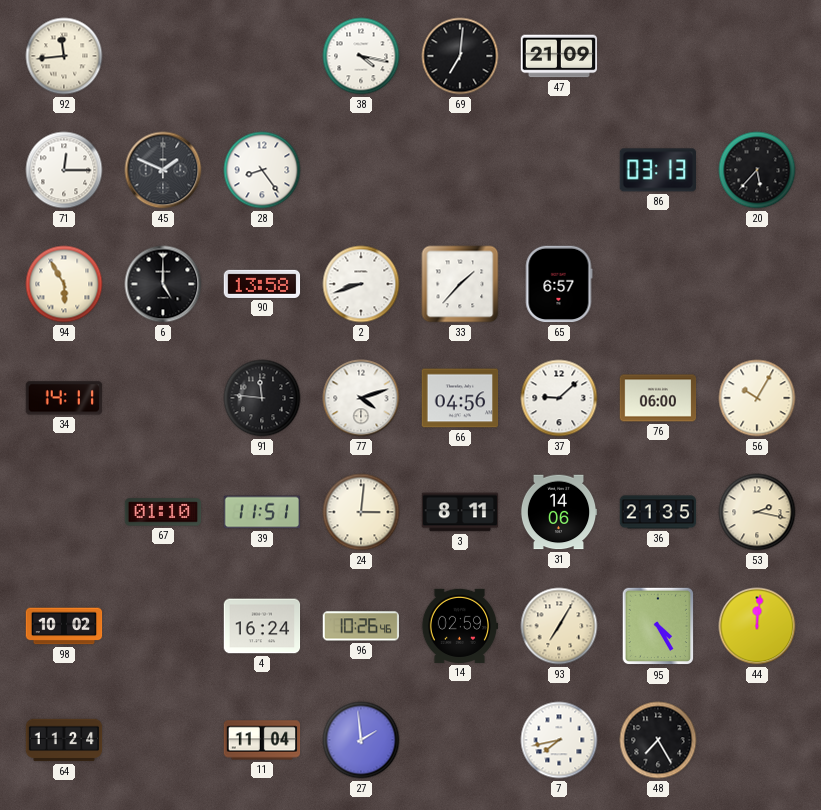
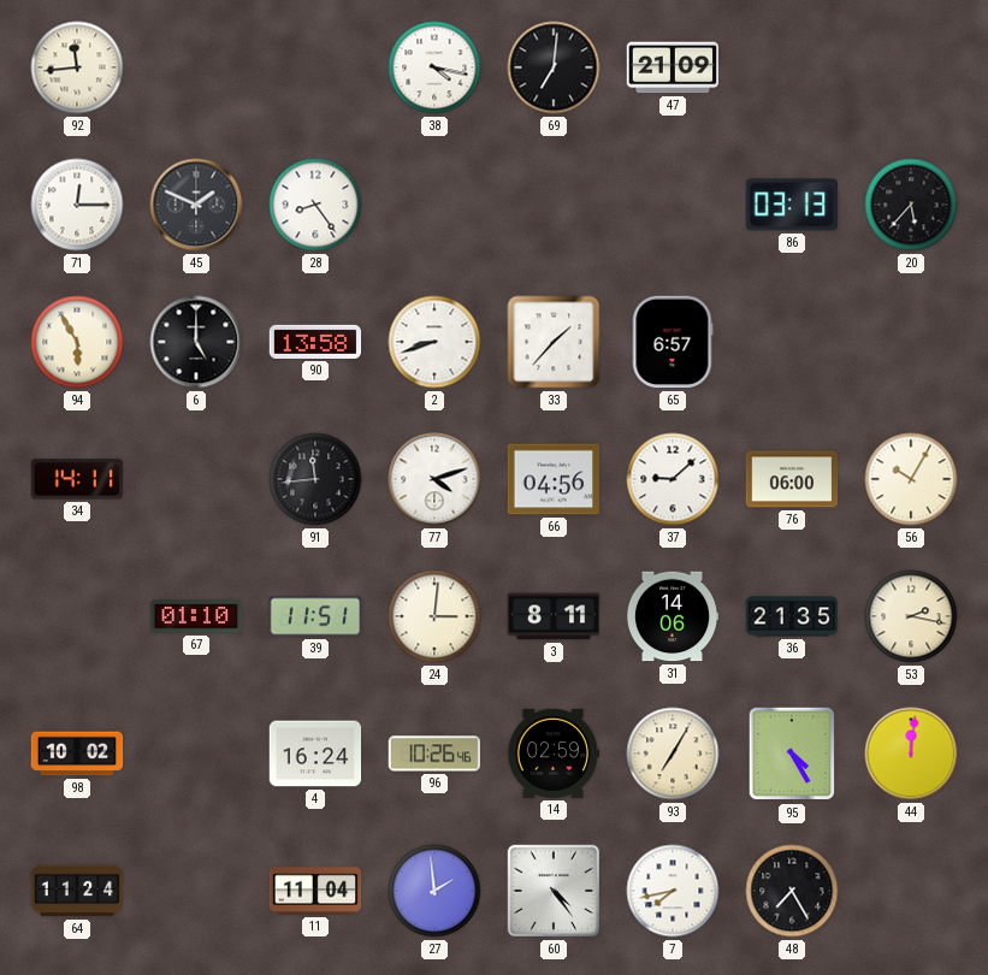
91: 11:46 -> 11:44
60: none -> 4:24
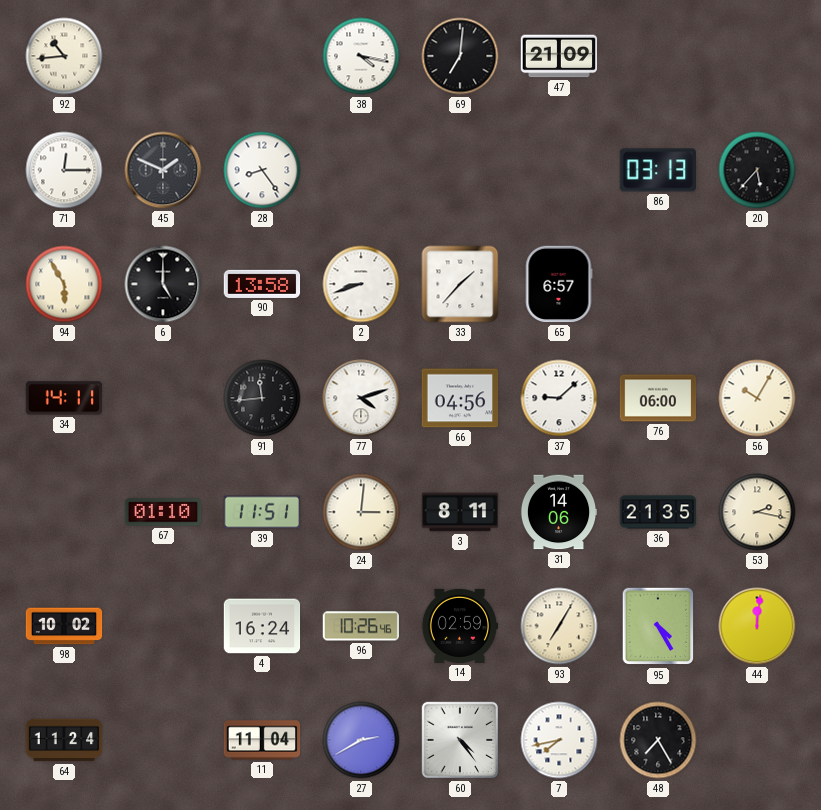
92: 11:44 -> 10:44
27: 1:59 -> 2:40
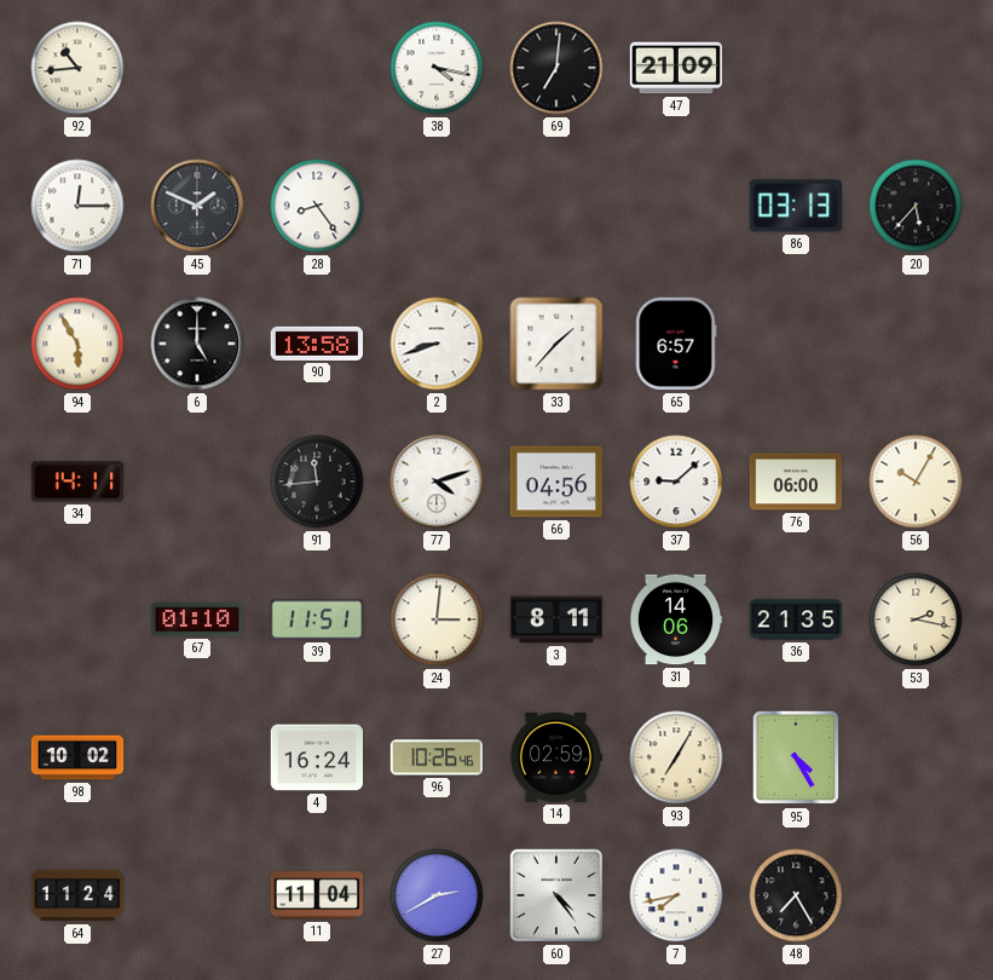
44: 12:01 -> none
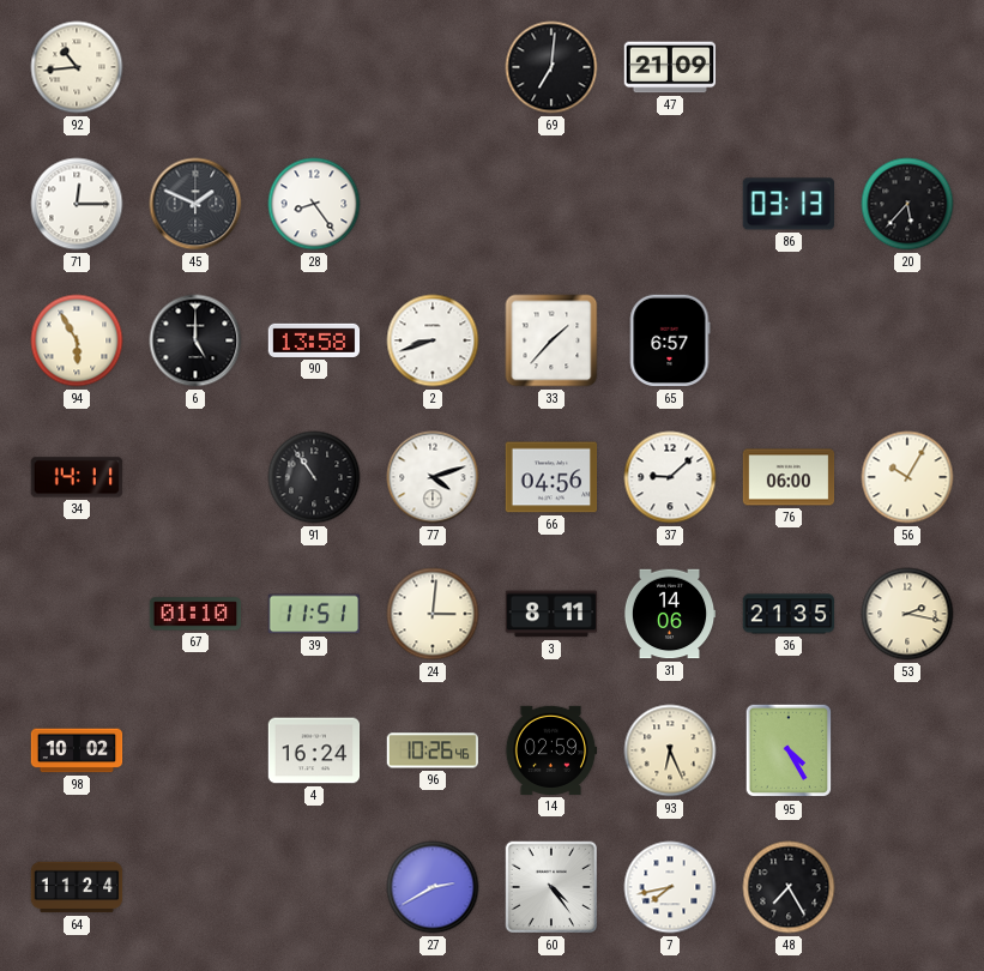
38: 4:17 -> none
91: 11:44 -> 10:54
93: 7:05 -> 6:26
11: 11:04 -> none
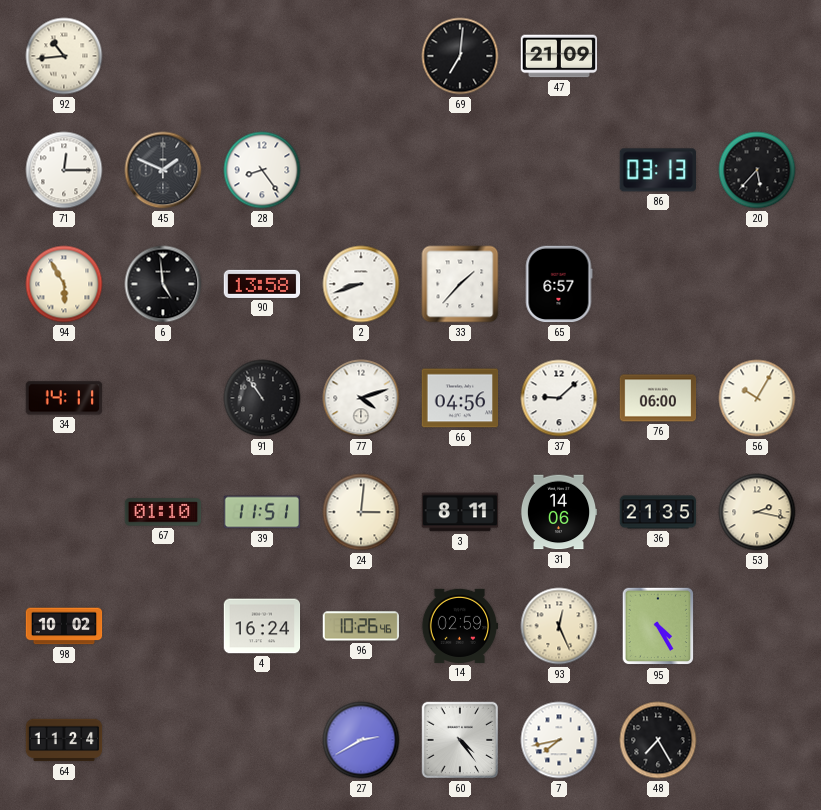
6: 5:00 -> 4:59
93: 6:26 -> 12:26
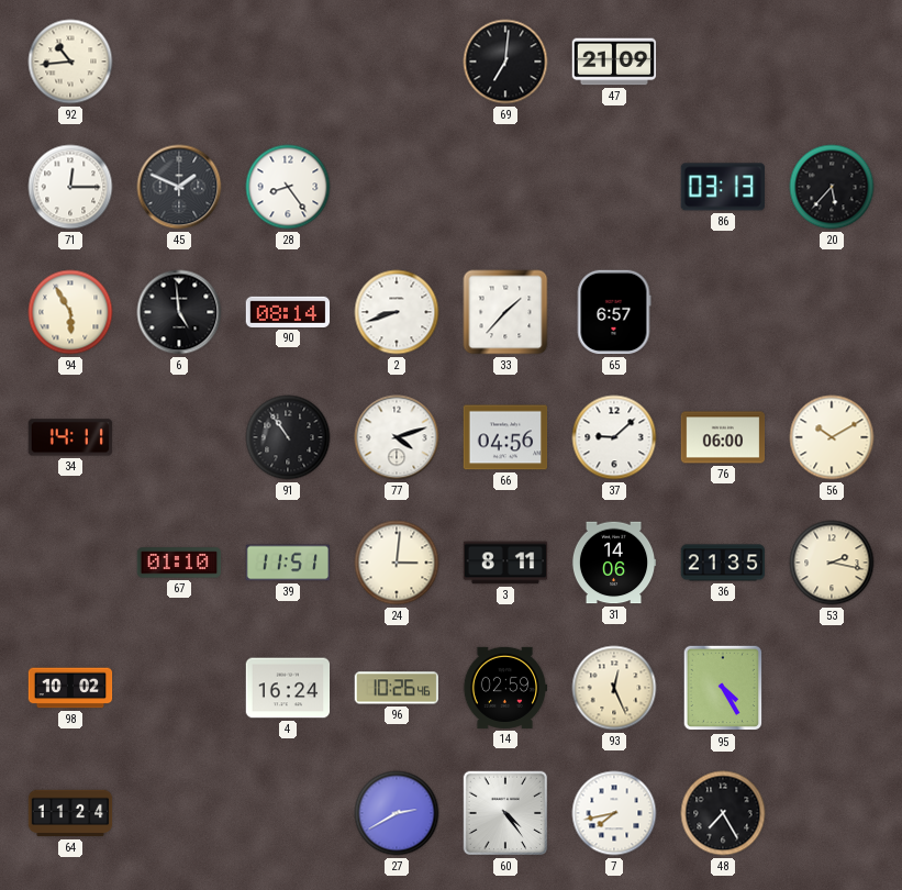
90: 13:58 -> 08:14
56: 10:05 -> 10:10
